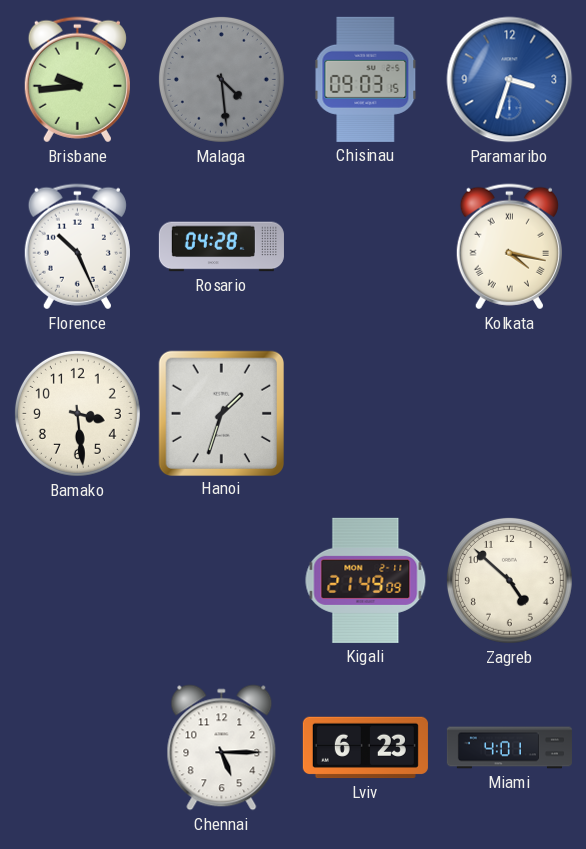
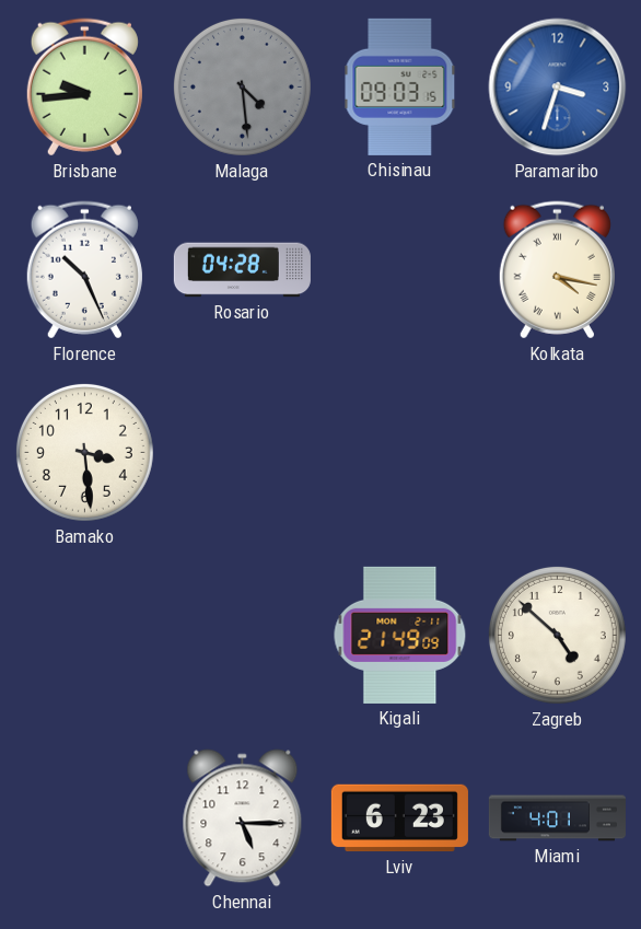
Hanoi: 1:33 -> none
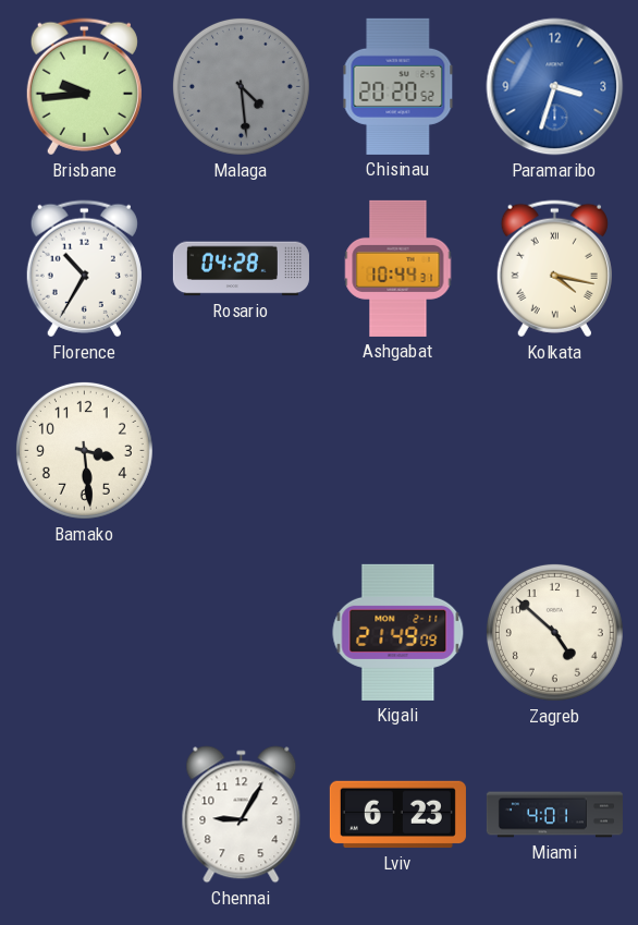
Chisinau: 09:03 -> 20:20
Florence: 10:26 -> 10:35
Ashgabat: none -> 10:44
Chennai: 5:15 -> 9:05
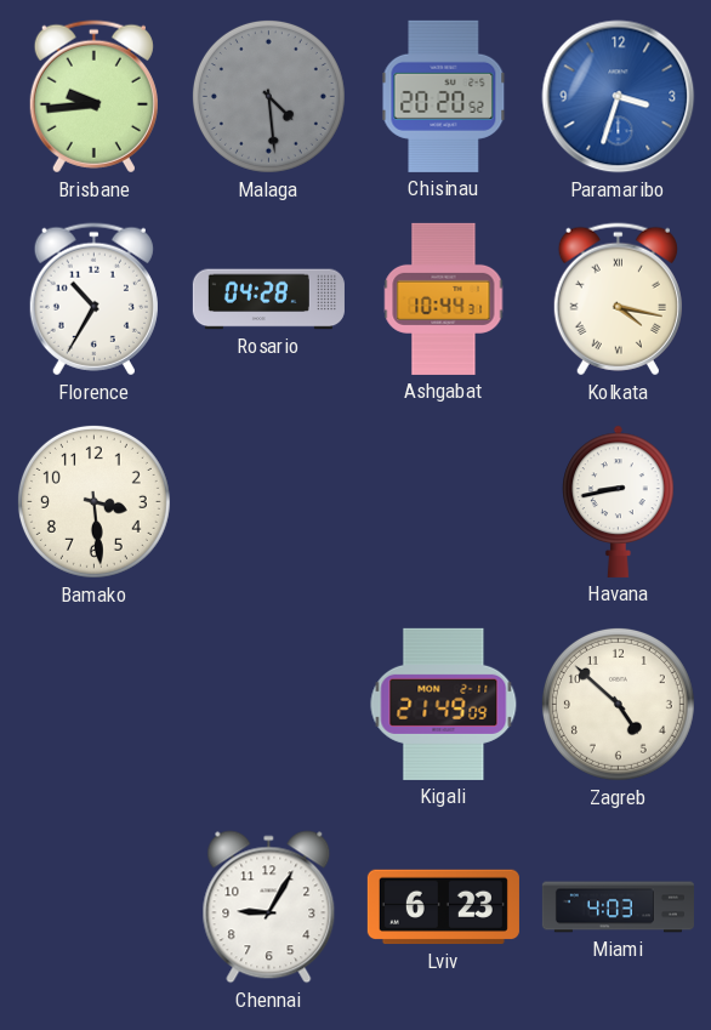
Havana: none -> 8:43
Miami: 4:01 -> 4:03
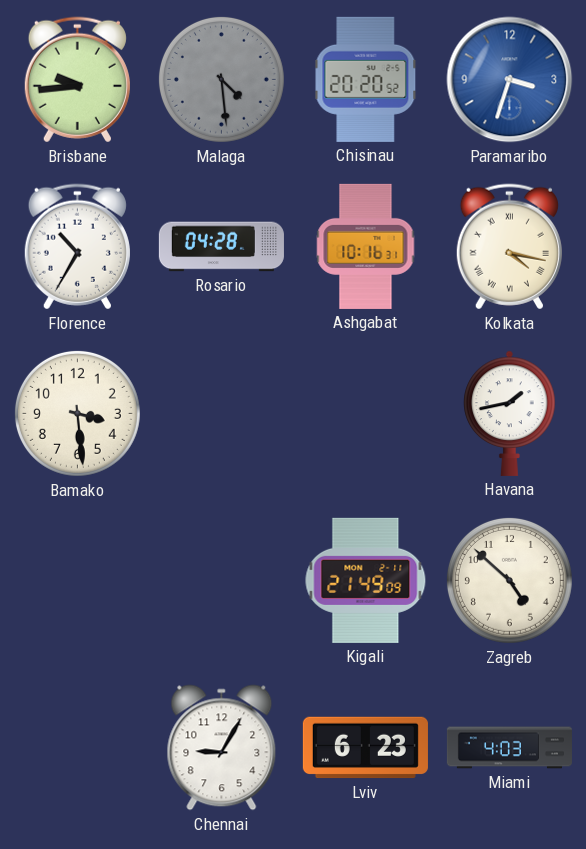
Ashgabat: 10:44 -> 10:16
Havana: 8:43 -> 1:43
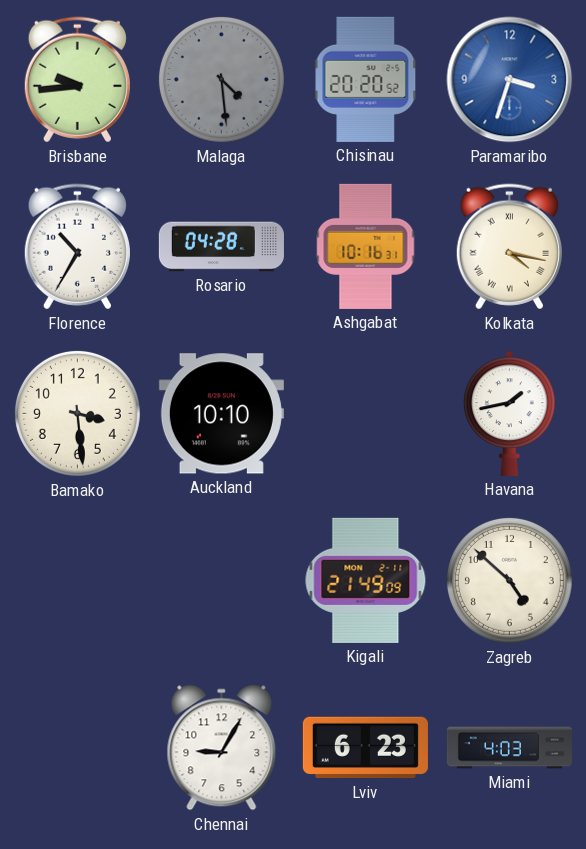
Auckland: none -> 10:10
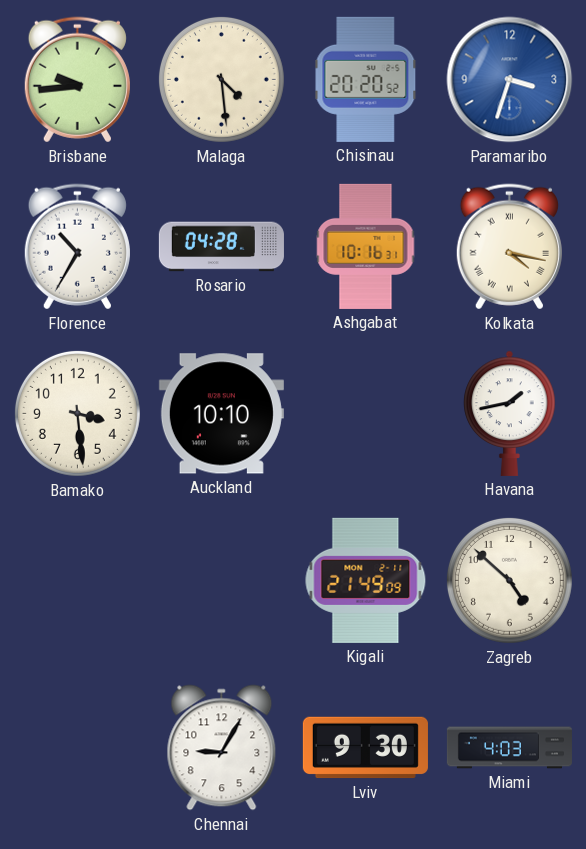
Malaga dial: grey -> cream
Lviv: 6:23 -> 9:30
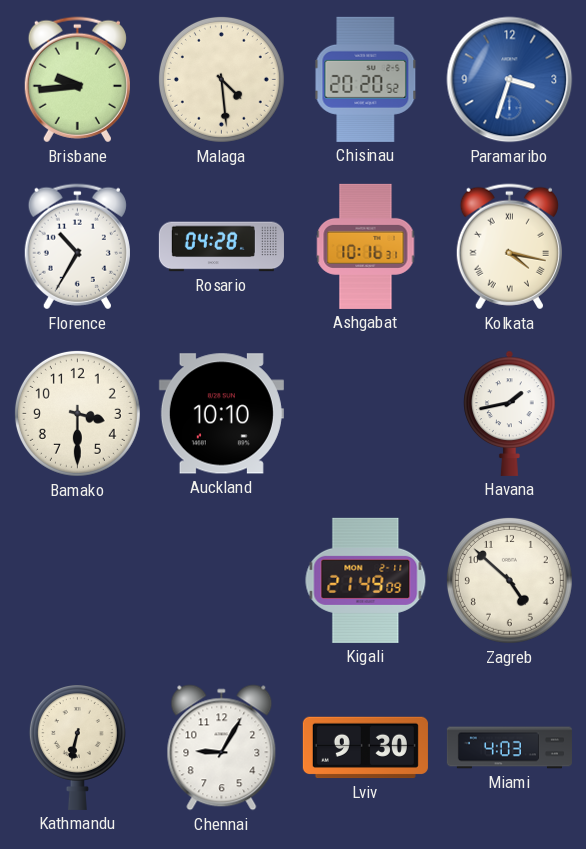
Bamako: 3:29 -> 3:30
Kathmandu: none -> 6:32
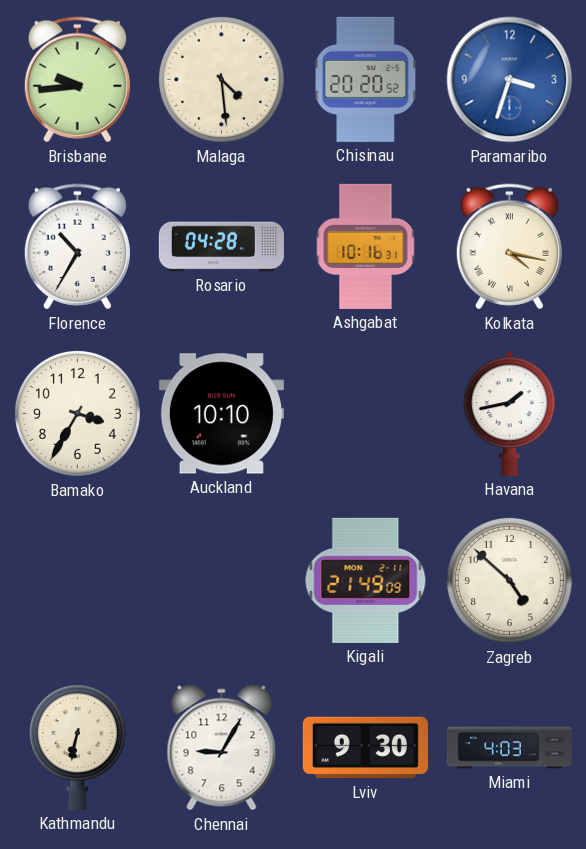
Bamako: 3:30 -> 3:35
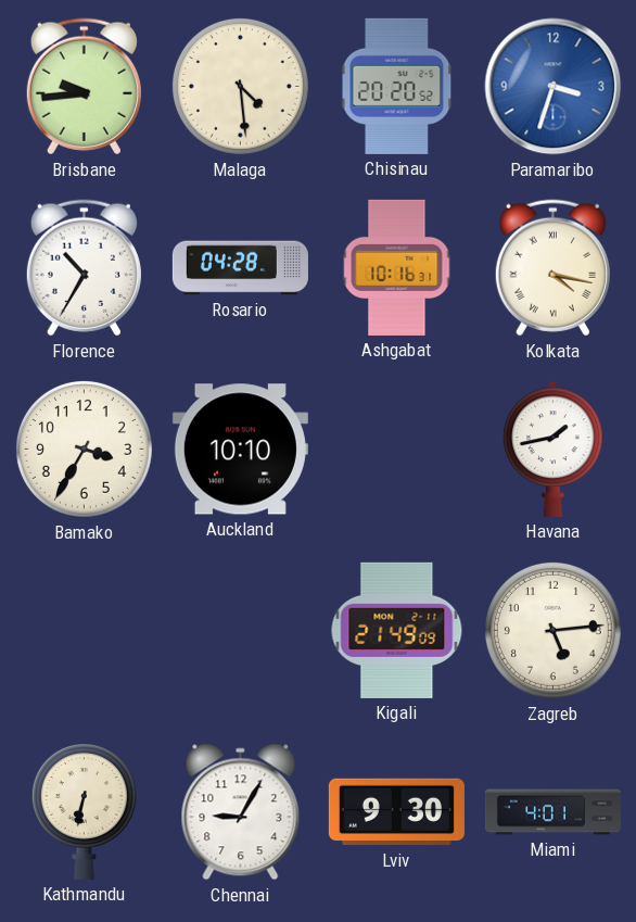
Zagreb: 4:52 -> 5:14
Miami: 4:03 -> 4:01
